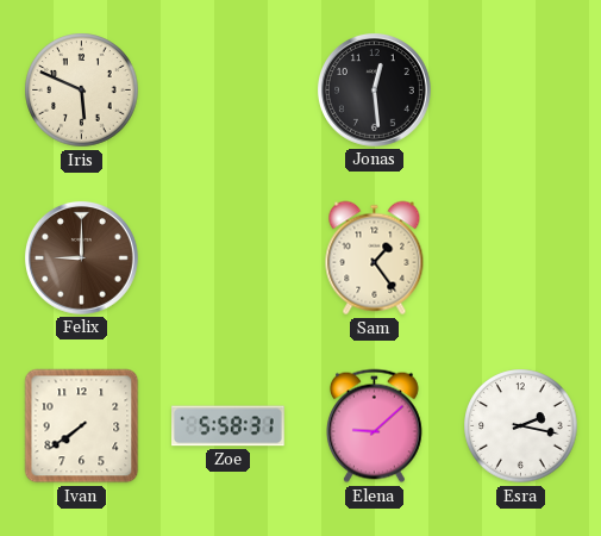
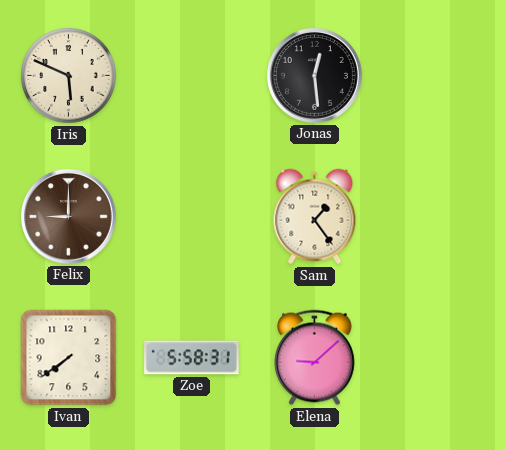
Esra: 2:17 -> none
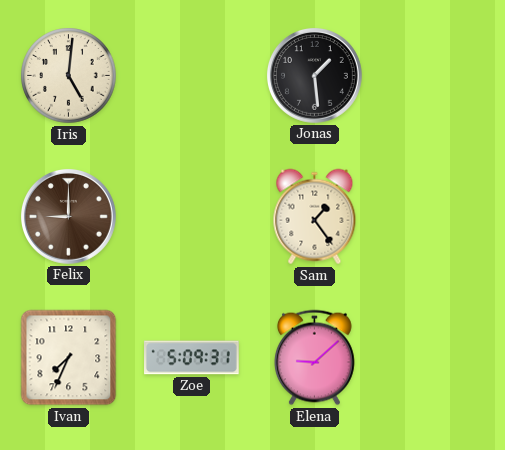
Iris: 5:49 -> 5:01
Jonas: 12:29 -> 1:29
Ivan: 7:39 -> 7:34
Zoe: 5:58 -> 5:09
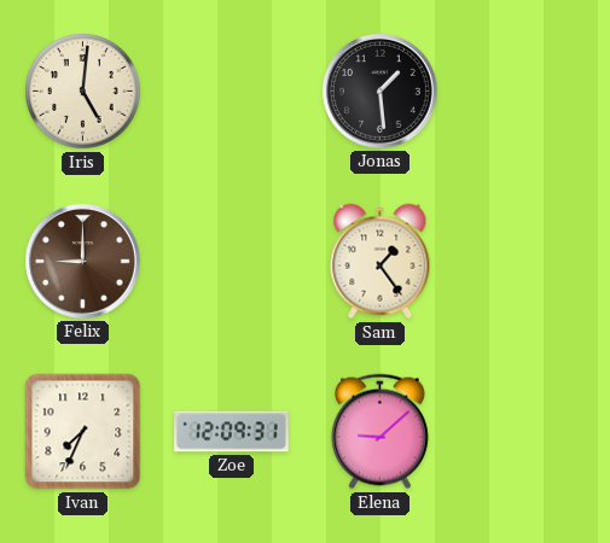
Zoe: 5:09 -> 12:09
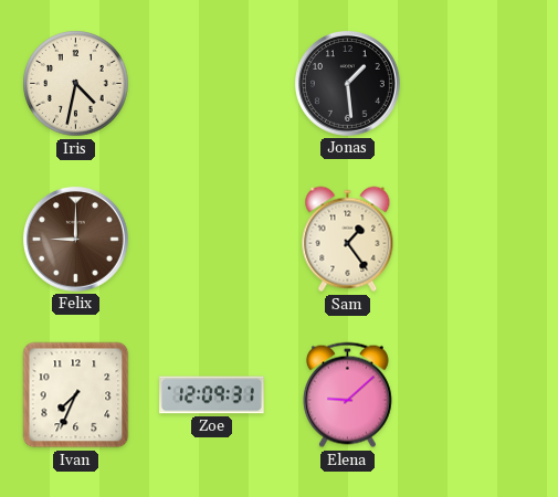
Iris: 5:01 -> 4:32
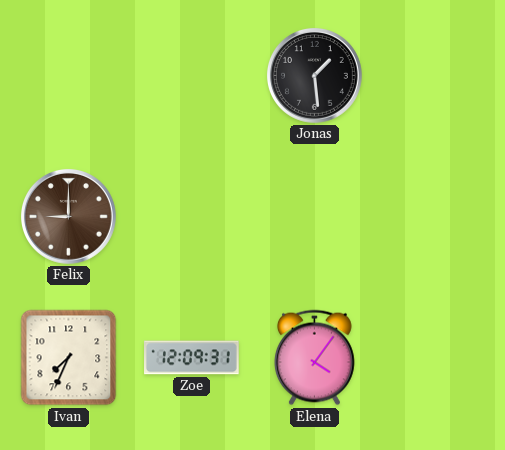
Iris: 4:32 -> none
Sam: 1:24 -> none
Elena: 9:08 -> 4:06
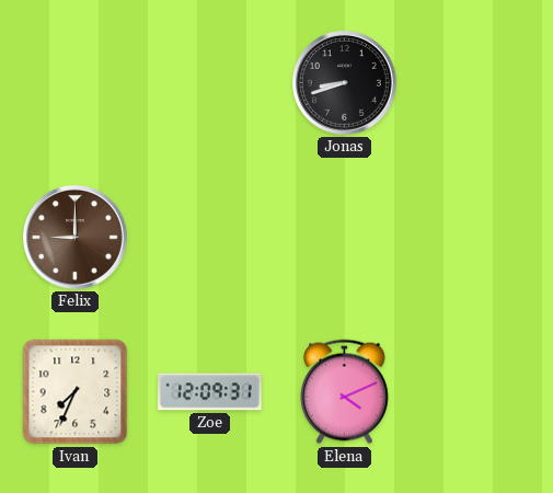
Jonas: 1:29 -> 8:42
Elena: 4:06 -> 4:11
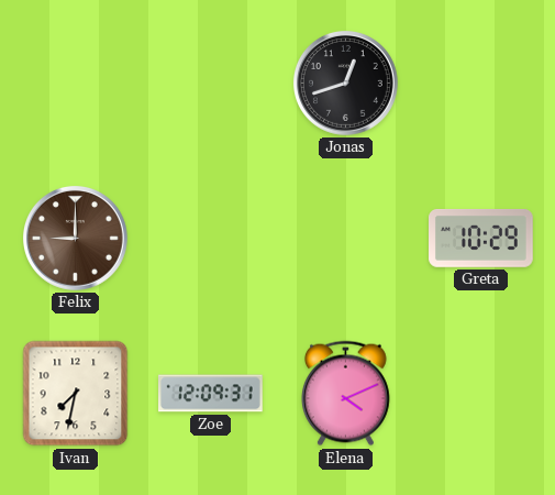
Jonas: 8:42 -> 12:42
Greta: none -> 10:29
Ivan: 7:34 -> 7:32
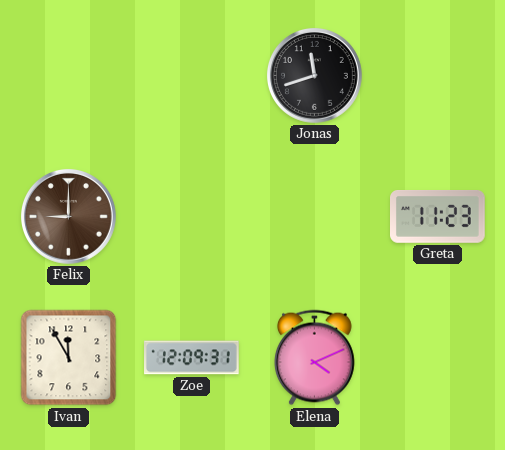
Jonas: 12:42 -> 11:42
Greta: 10:29 -> 11:23
Ivan: 7:32 -> 11:55
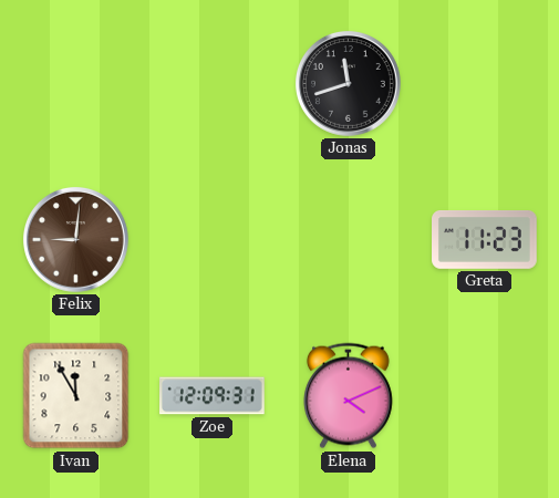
Felix: 9:00 -> 9:01
